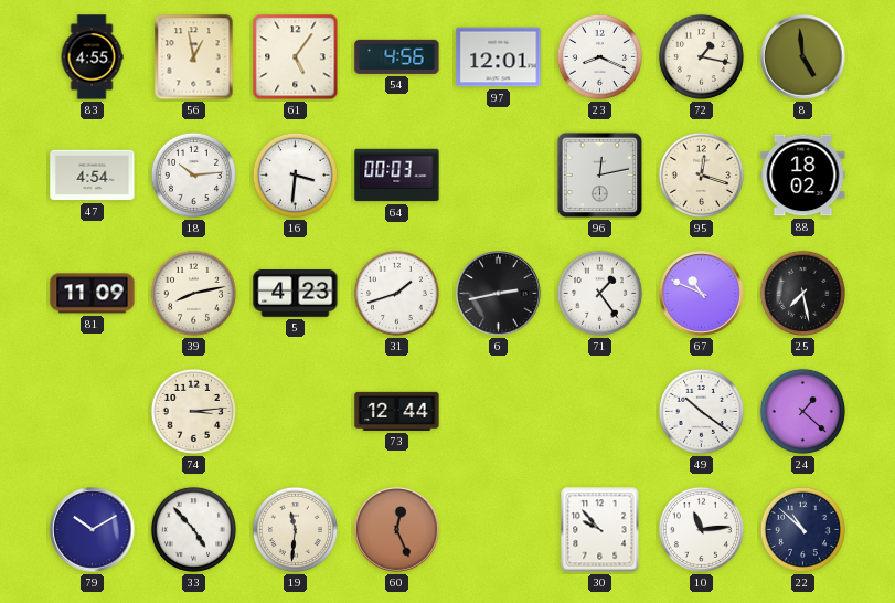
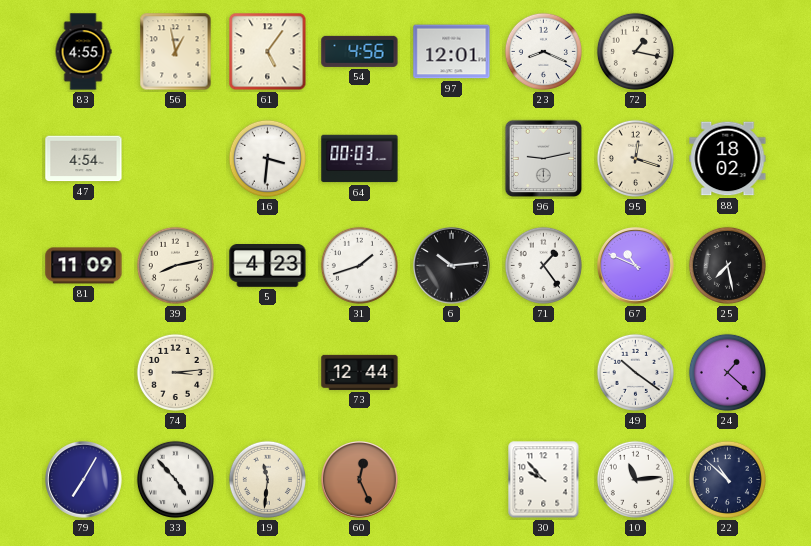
8: 4:59 -> none
18: 10:14 -> none
96: 12:13 -> 9:13
6: 2:43 -> 10:14
79: 10:10 -> 7:05
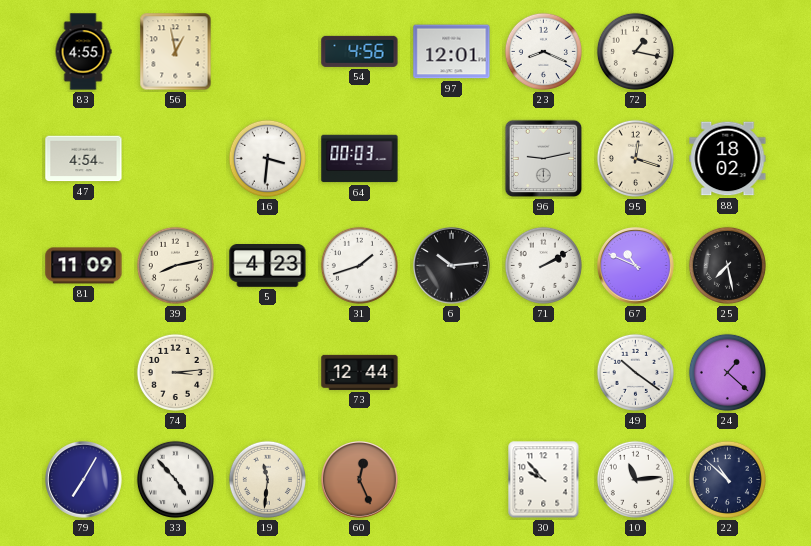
61: 5:06 -> none
71: 1:24 -> 2:10
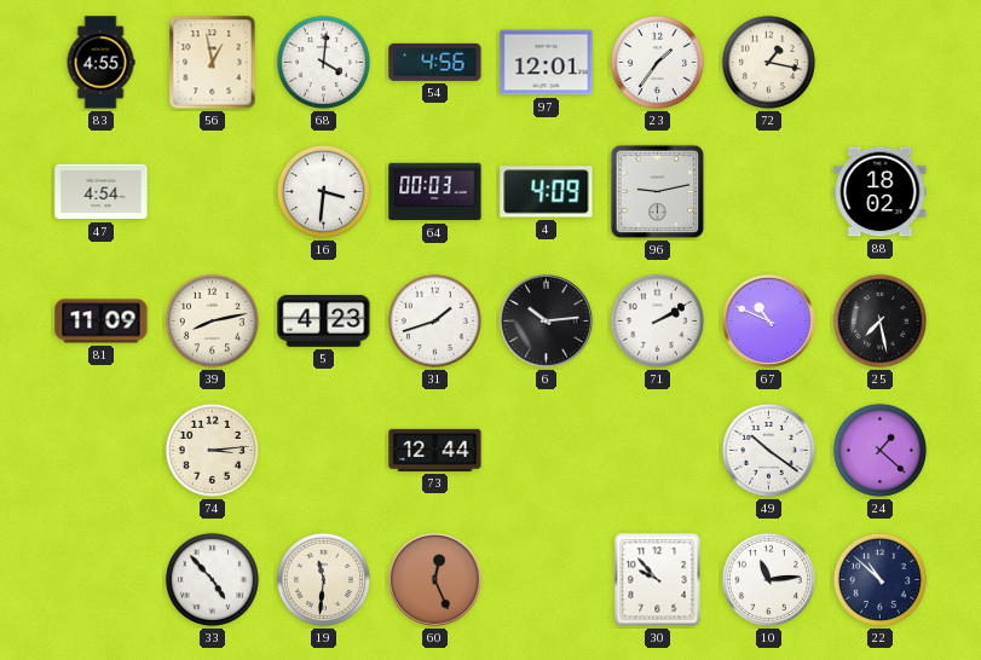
68: none -> 4:01
23: 8:19 -> 1:36
4: none -> 4:09
95: 12:18 -> none
79: 7:05 -> none
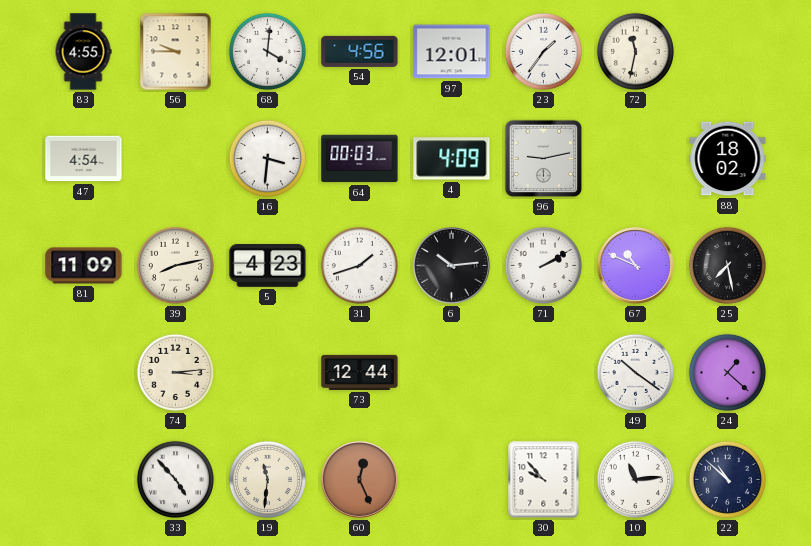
56: 12:58 -> 9:45
72: 1:17 -> 11:32
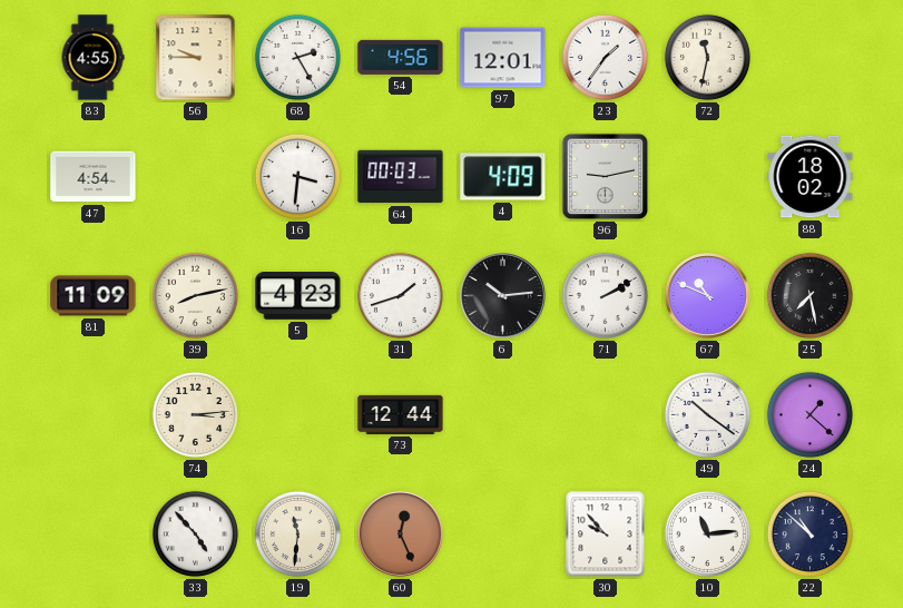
68: 4:01 -> 2:25
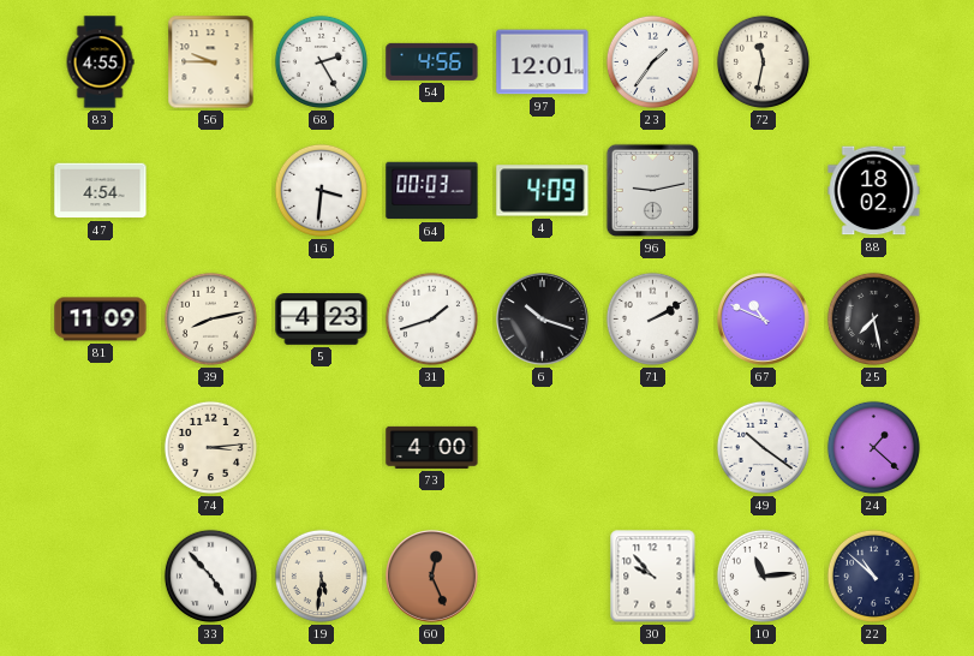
6: 10:14 -> 10:18
73: 12:44 -> 4:00
19: 11:31 -> 5:31
